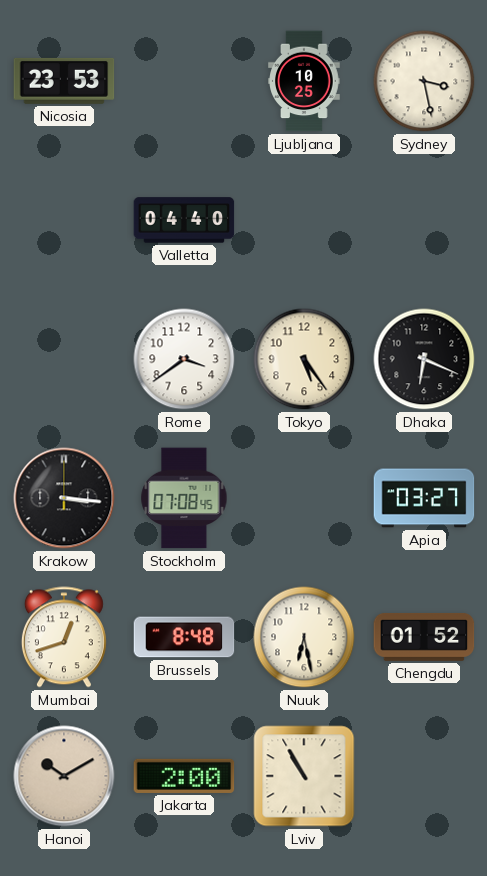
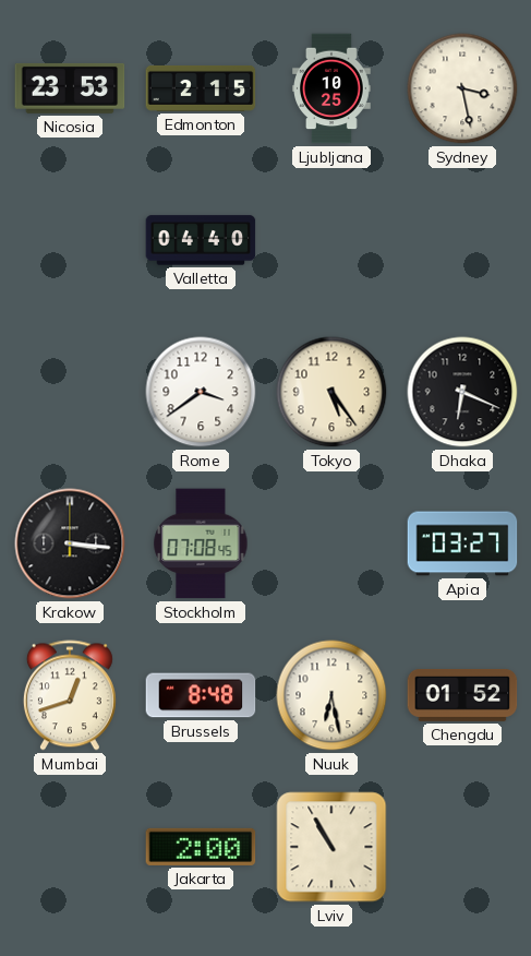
Edmonton: none -> 2:15
Hanoi: 10:10 -> none
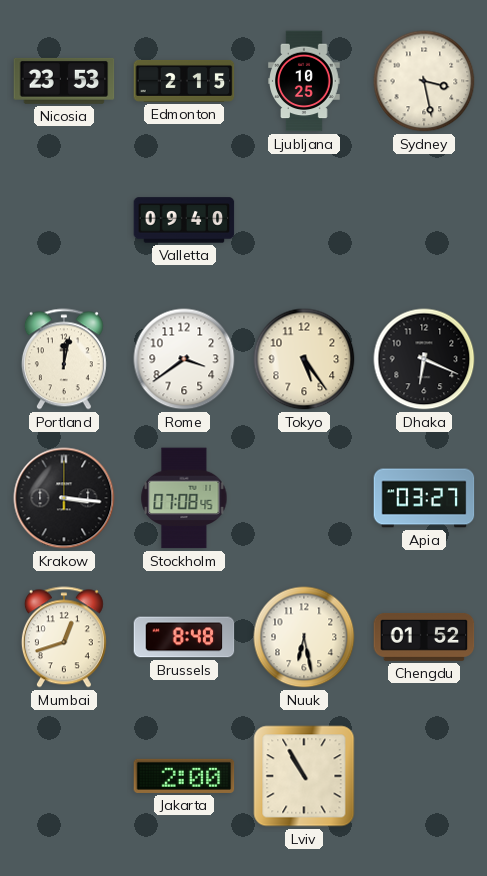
Valletta: 04:40 -> 09:40
Portland: none -> 12:02
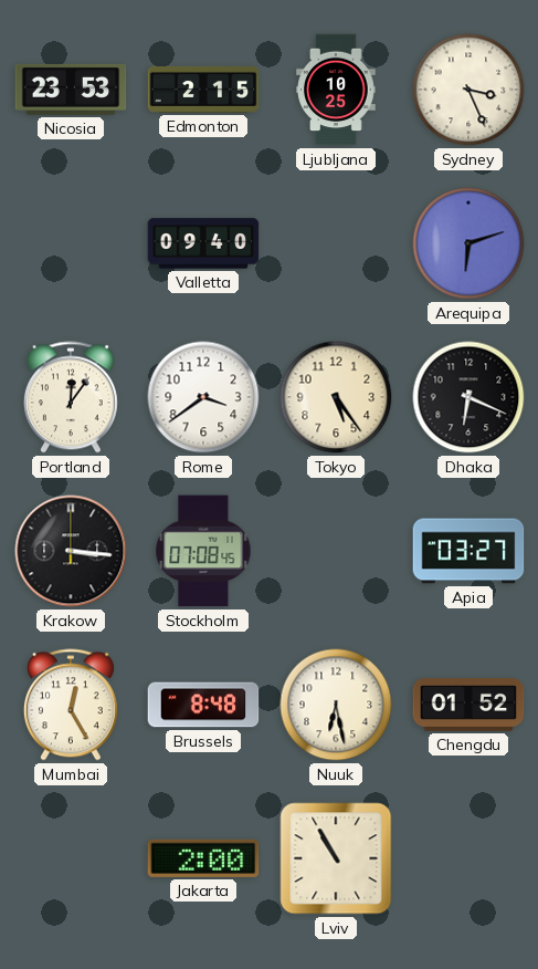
Sydney: 3:28 -> 3:26
Arequipa: none -> 6:12
Portland: 12:02 -> 12:06
Mumbai: 12:42 -> 12:25
